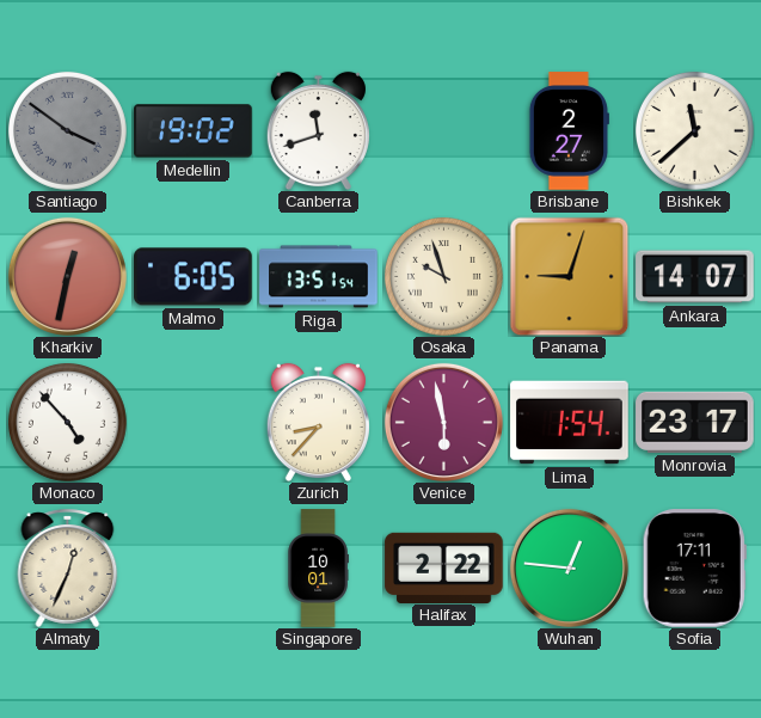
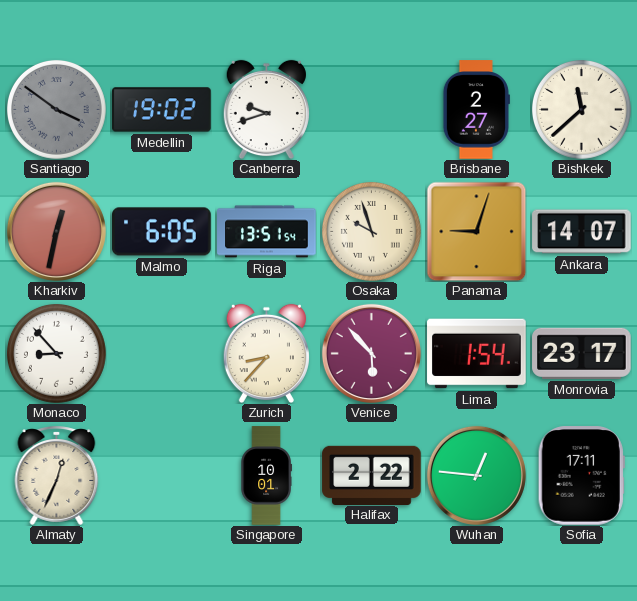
Canberra: 11:42 -> 9:42
Monaco: 4:53 -> 8:53
Venice: 5:58 -> 5:53
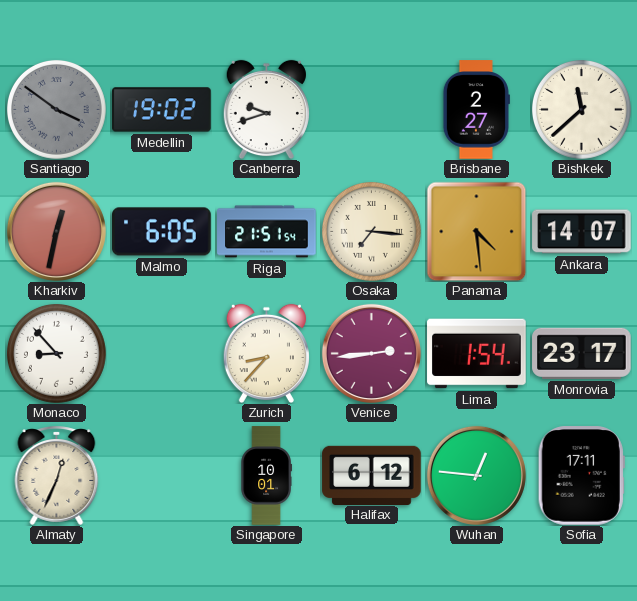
Riga: 13:51 -> 21:51
Osaka: 9:57 -> 7:16
Panama: 9:03 -> 4:29
Venice: 5:53 -> 2:44
Halifax: 2:22 -> 6:12
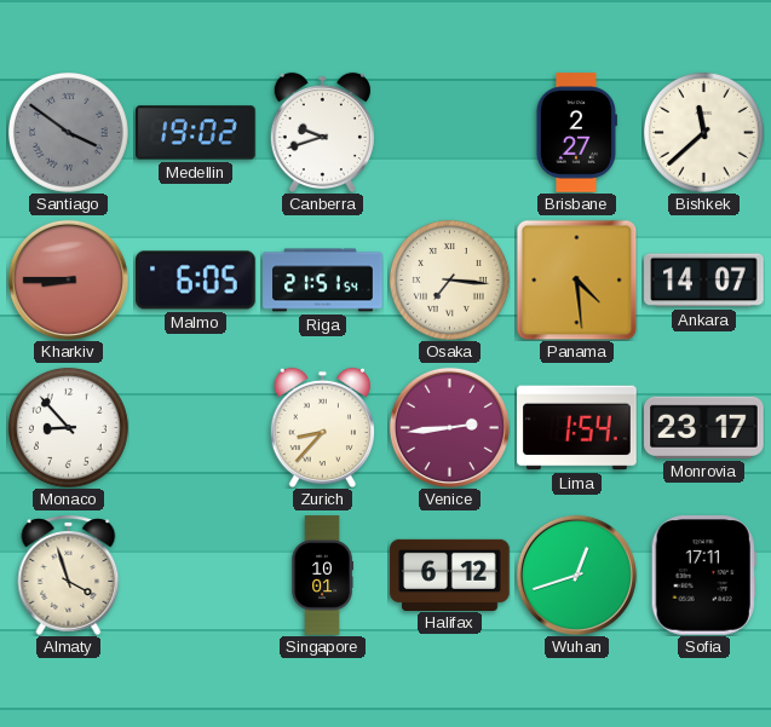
Kharkiv: 12:32 -> 8:45
Almaty: 12:34 -> 3:57
Wuhan: 12:46 -> 12:42
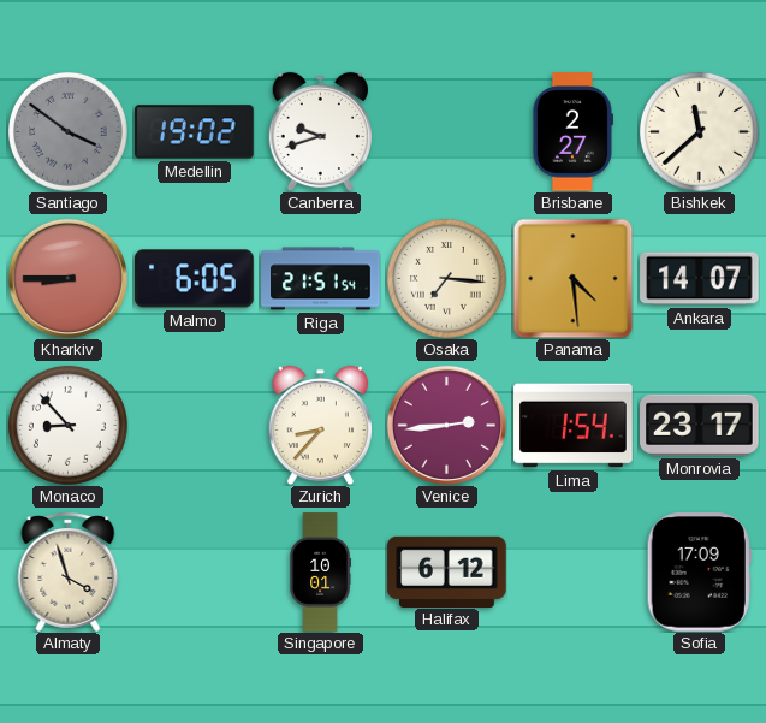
Wuhan: 12:42 -> none
Sofia: 17:11 -> 17:09
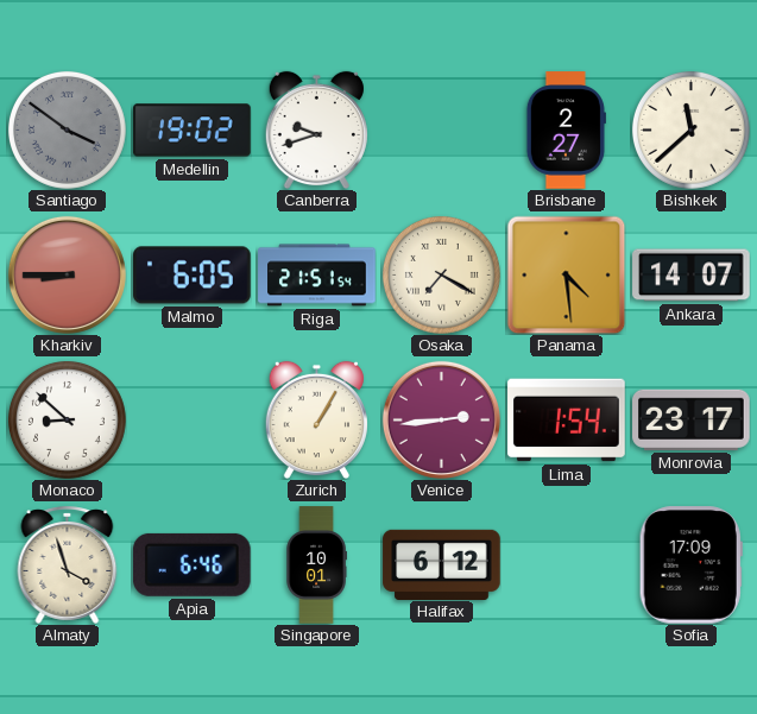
Osaka: 7:16 -> 7:20
Monaco: 8:53 -> 8:52
Zurich: 8:37 -> 1:05
Apia: none -> 6:46
